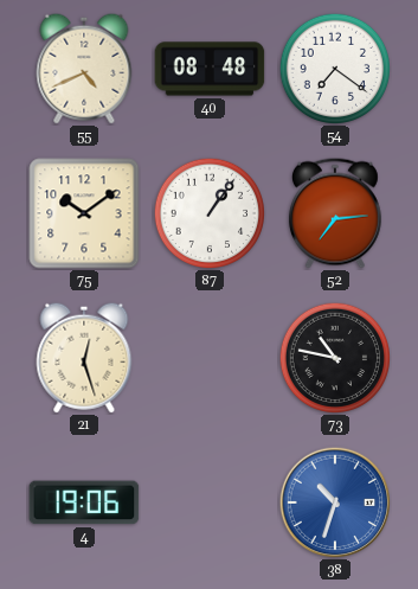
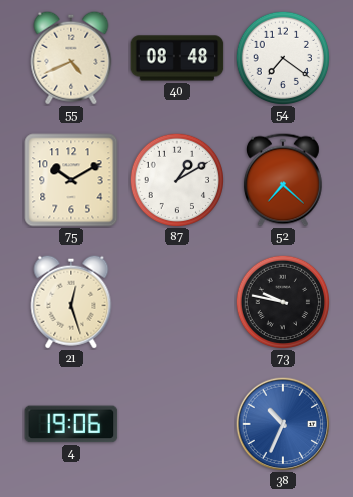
75: 10:09 -> 10:10
87: 1:06 -> 1:10
52: 7:14 -> 7:22
73: 10:47 -> 9:47
38: 10:33 -> 10:34
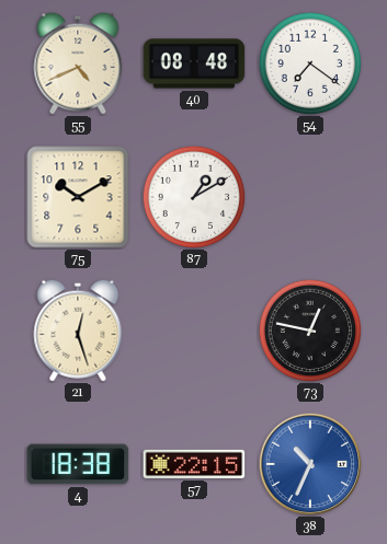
52: 7:22 -> none
73: 9:47 -> 12:47
4: 19:06 -> 18:38
57: none -> 22:15
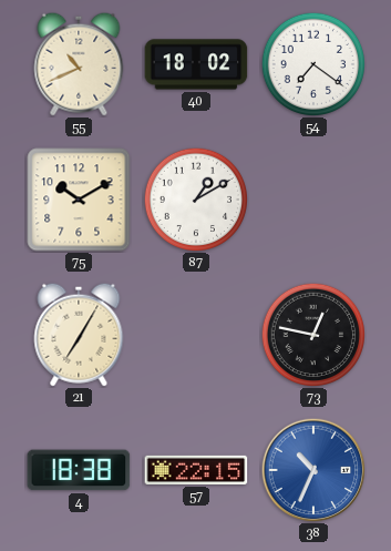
55: 4:41 -> 10:41
40: 08:48 -> 18:02
21: 12:27 -> 7:05
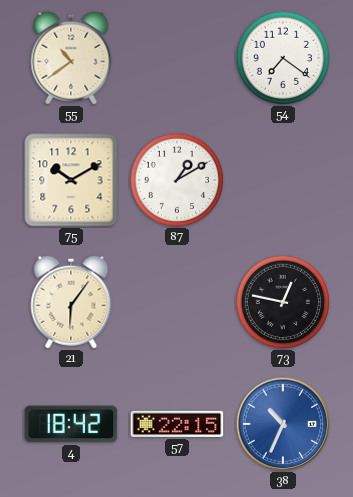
55: 10:41 -> 10:39
40: 18:02 -> none
21: 7:05 -> 6:06
4: 18:38 -> 18:42
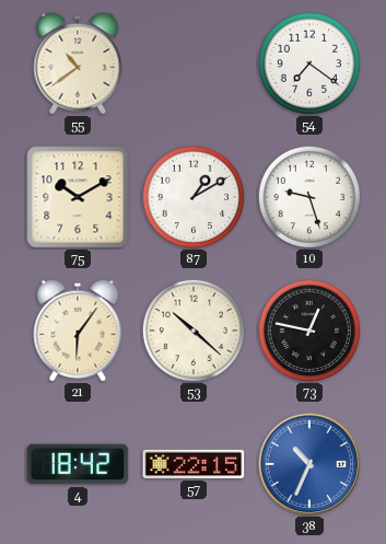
10: none -> 9:27
53: none -> 10:22
